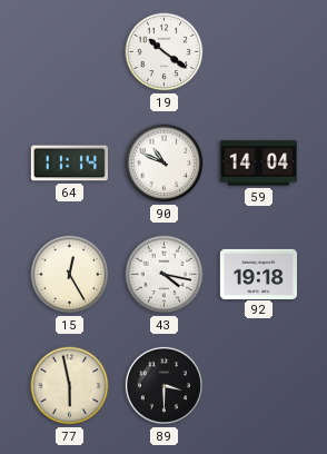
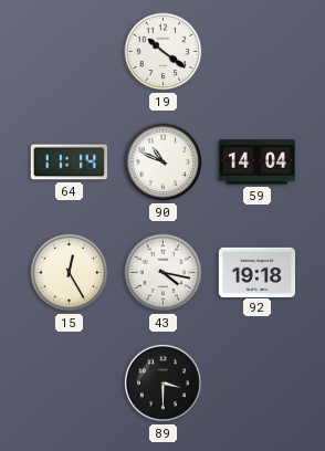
77: 5:58 -> none
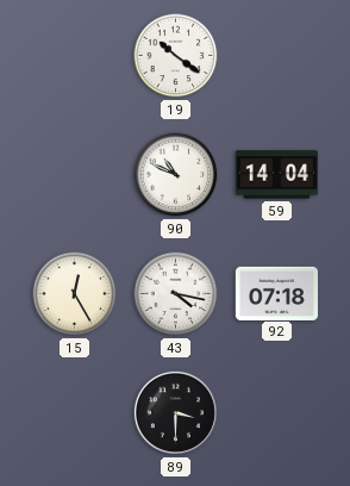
64: 11:14 -> none
92: 19:18 -> 07:18
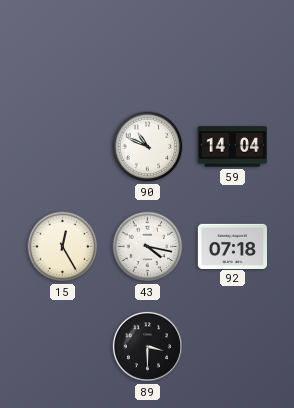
19: 10:21 -> none
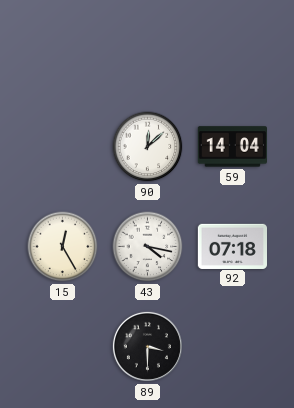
90: 10:49 -> 12:08
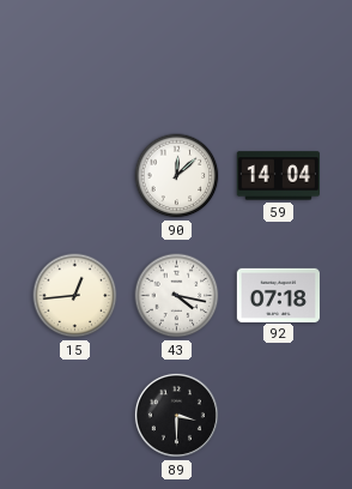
15: 12:25 -> 12:44
